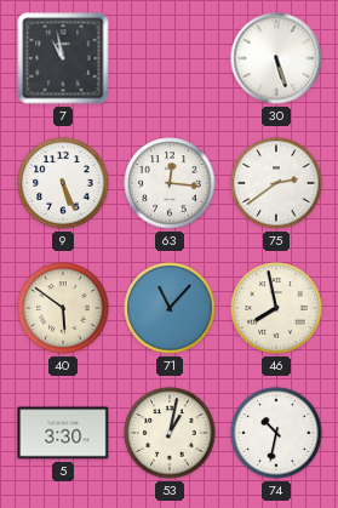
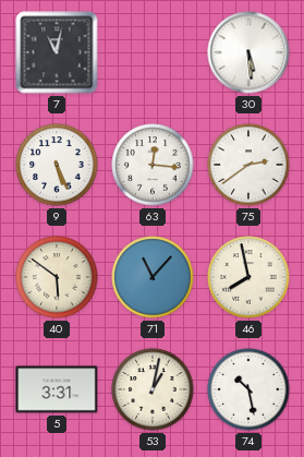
7: 10:58 -> 11:02
30: 5:27 -> 5:29
5: 3:30 -> 3:31
74: 10:32 -> 10:28
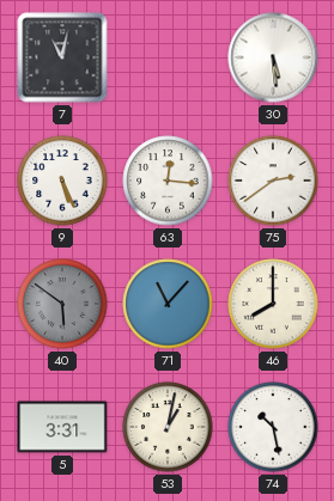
40 dial: cream -> grey
46: 7:58 -> 8:00
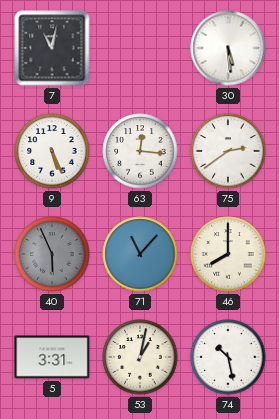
40: 5:51 -> 5:56
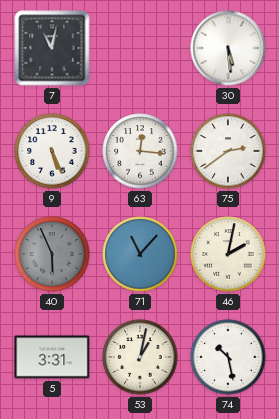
46: 8:00 -> 2:02
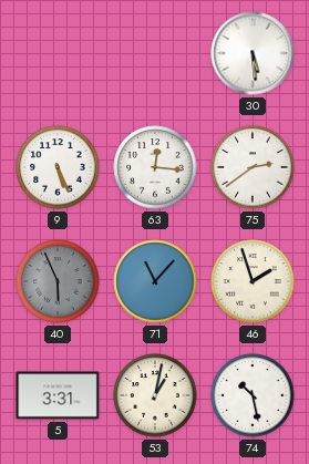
7: 11:02 -> none
46: 2:02 -> 1:57
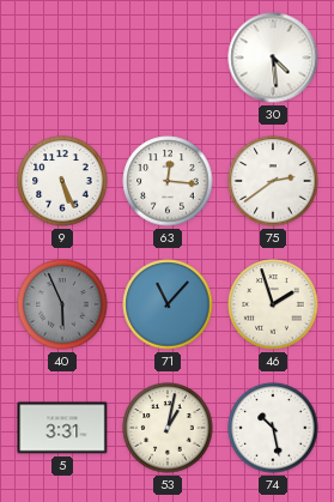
30: 5:29 -> 4:29
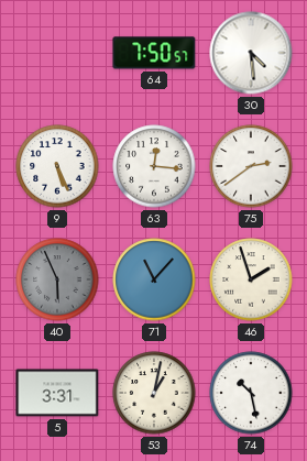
64: none -> 7:50
